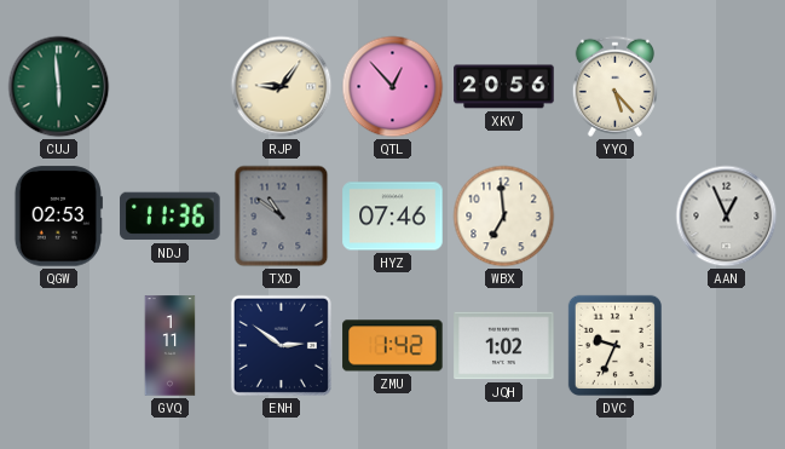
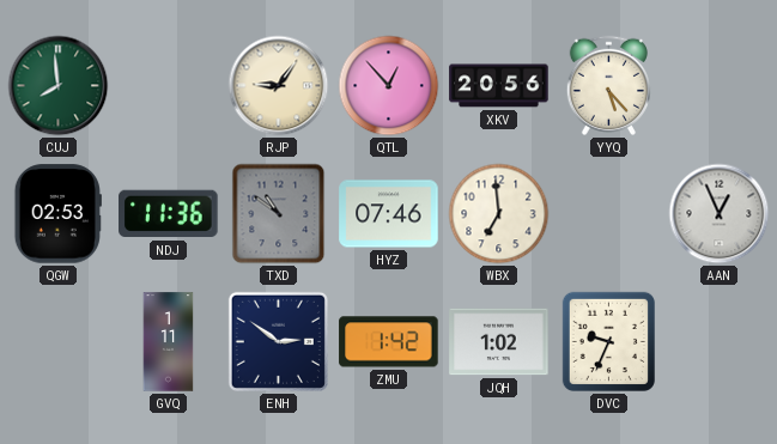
CUJ: 5:59 -> 7:59
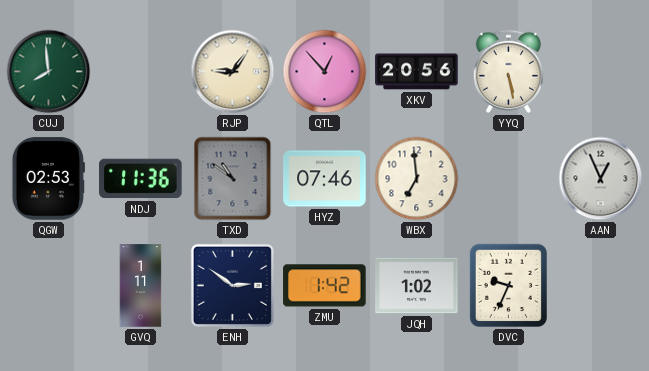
YYQ: 5:23 -> 5:28
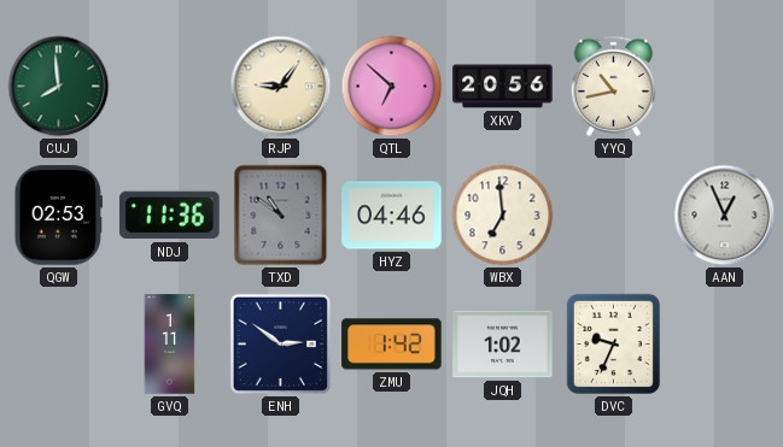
QTL: 12:53 -> 6:52
YYQ: 5:28 -> 10:43
HYZ: 07:46 -> 04:46
